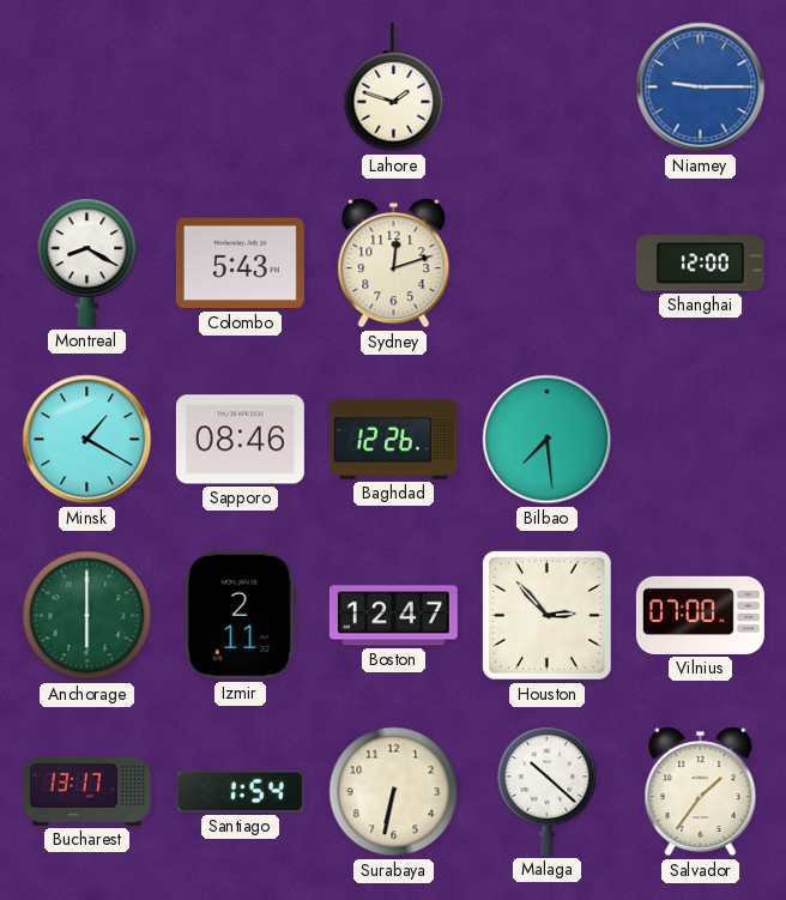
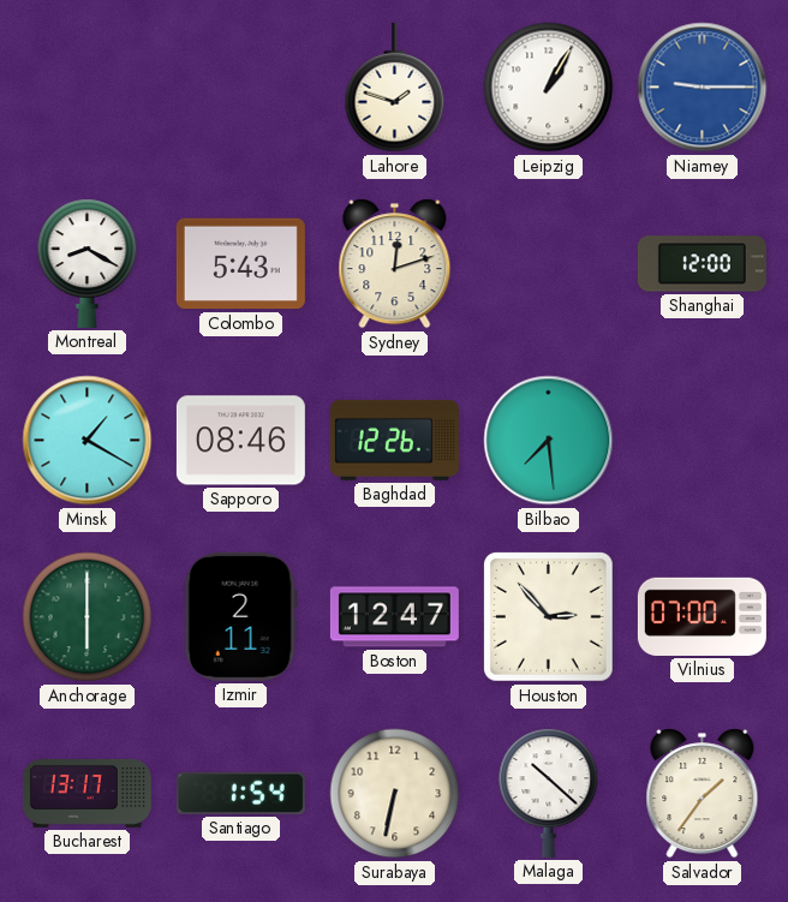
Leipzig: none -> 1:05
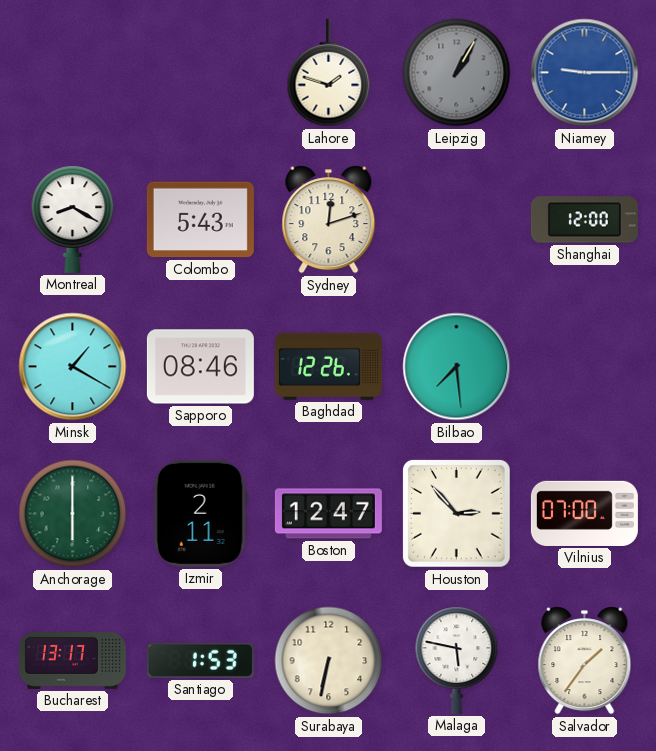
Leipzig dial: white -> grey
Santiago: 1:54 -> 1:53
Malaga: 10:22 -> 5:47
